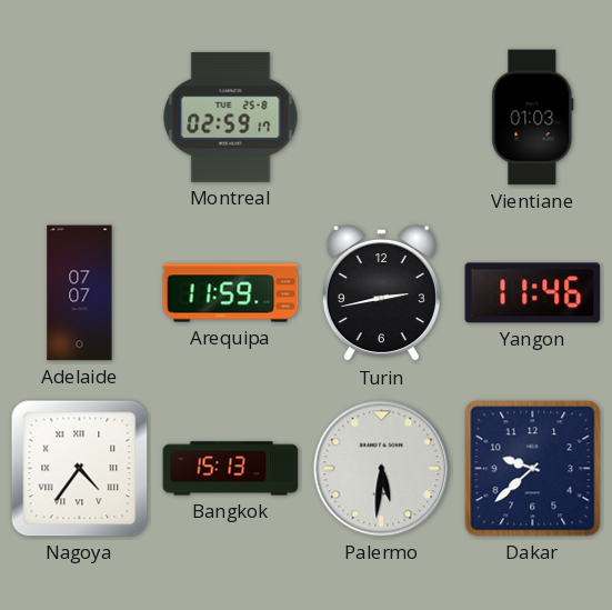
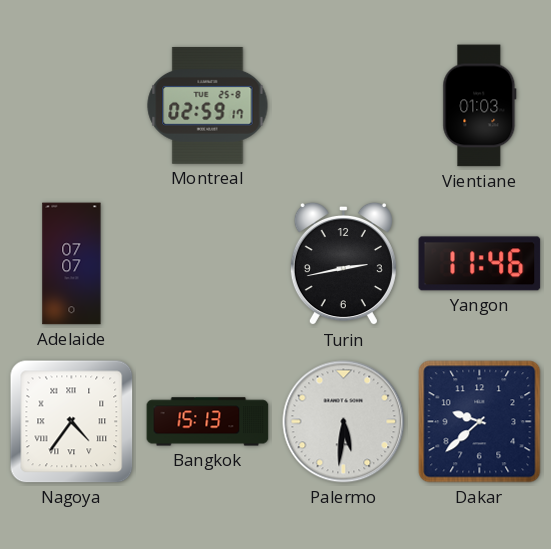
Arequipa: 11:59 -> none
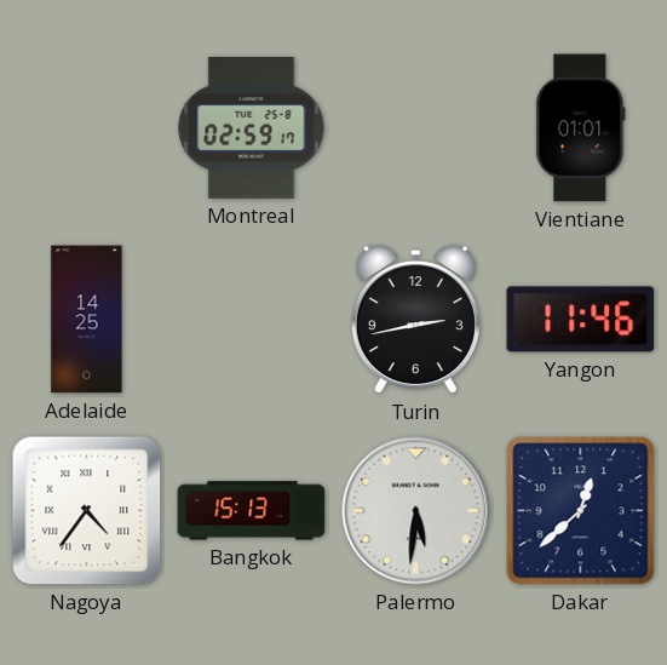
Vientiane: 01:03 -> 01:01
Adelaide: 07:07 -> 14:25
Dakar: 9:38 -> 12:38
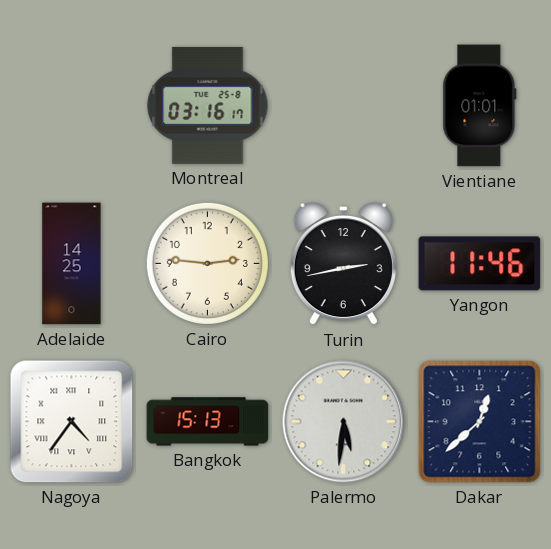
Montreal: 02:59 -> 03:16
Cairo: none -> 2:46
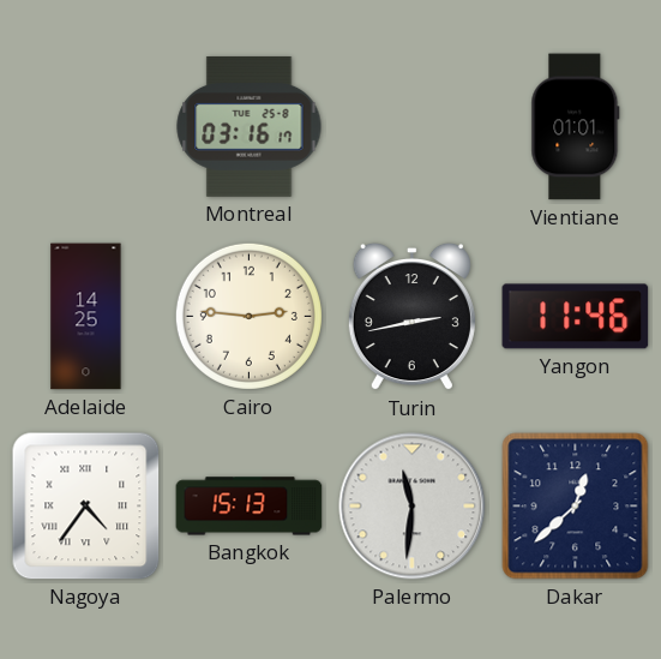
Palermo: 5:31 -> 11:31
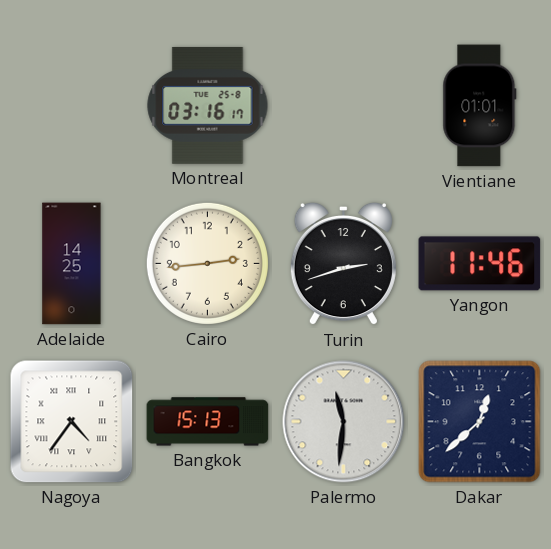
Cairo: 2:46 -> 2:44
Turin: 2:43 -> 2:42
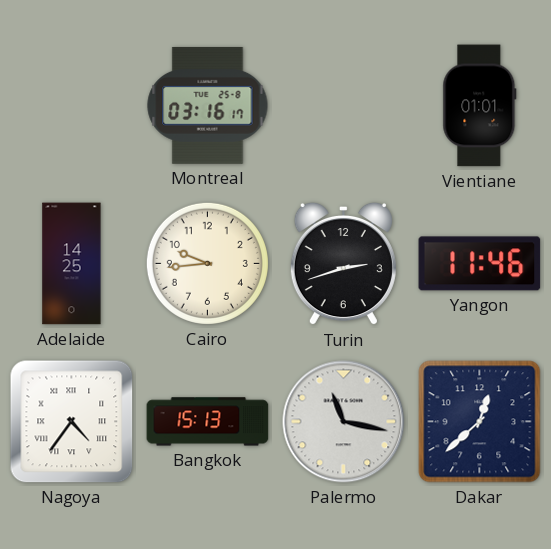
Cairo: 2:44 -> 9:44
Palermo: 11:31 -> 11:17
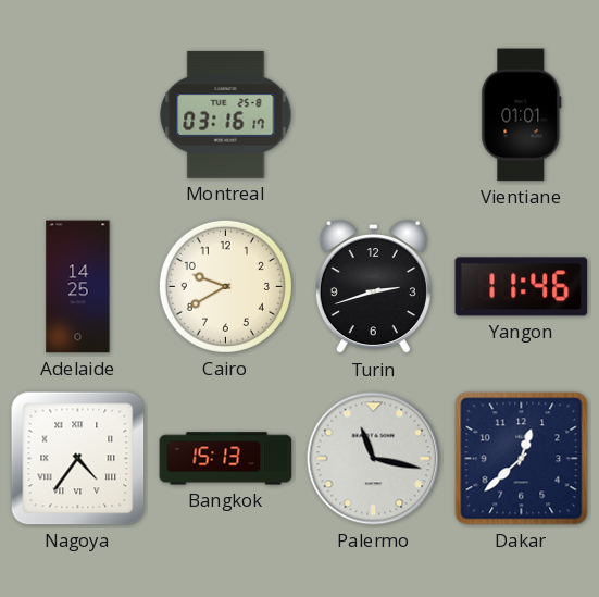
Cairo: 9:44 -> 9:40
